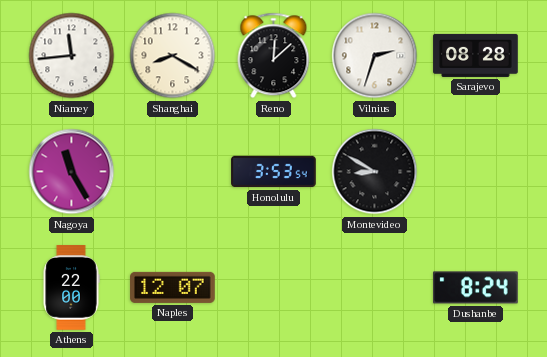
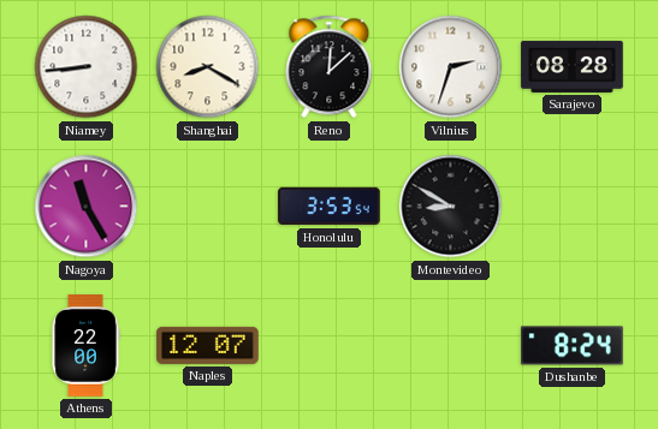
Niamey: 11:44 -> 8:44
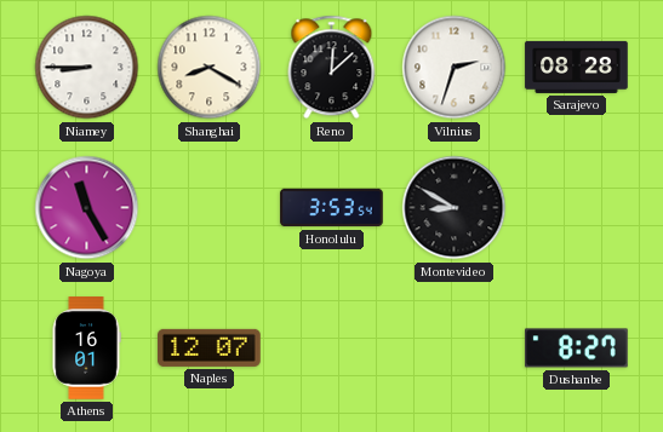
Niamey: 8:44 -> 8:45
Athens: 22:00 -> 16:01
Dushanbe: 8:24 -> 8:27
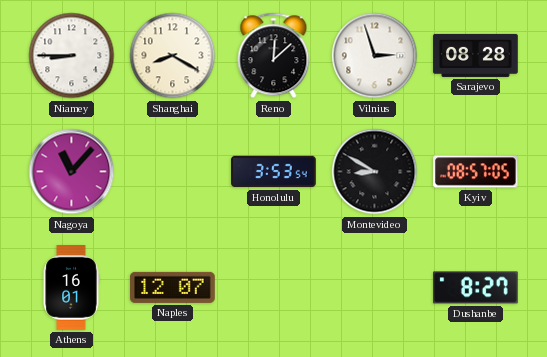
Vilnius: 2:33 -> 2:57
Nagoya: 11:25 -> 11:07
Kyiv: none -> 08:57
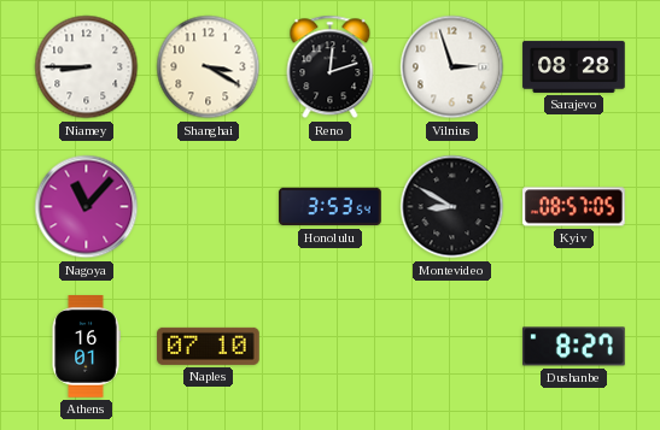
Shanghai: 8:20 -> 3:20
Reno: 12:08 -> 12:12
Naples: 12:07 -> 07:10
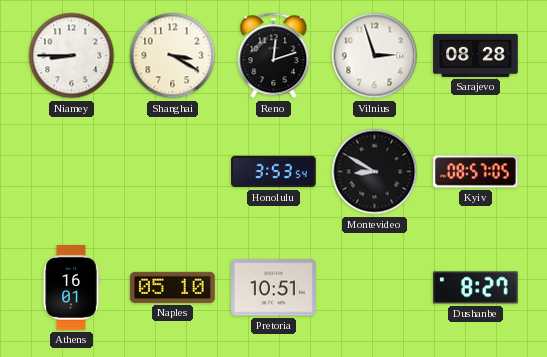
Nagoya: 11:07 -> none
Naples: 07:10 -> 05:10
Pretoria: none -> 10:51
